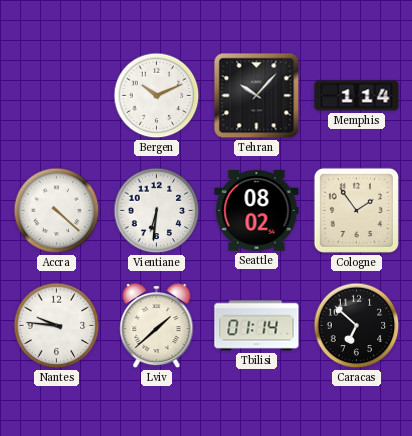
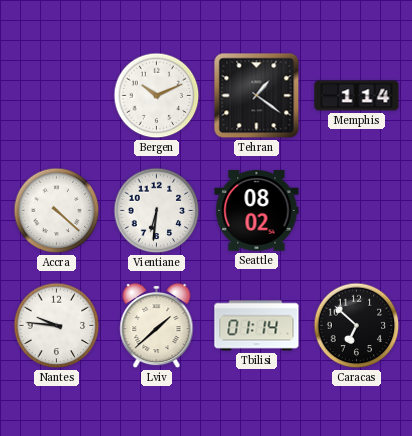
Tehran: 10:07 -> 1:21
Cologne: 1:54 -> none
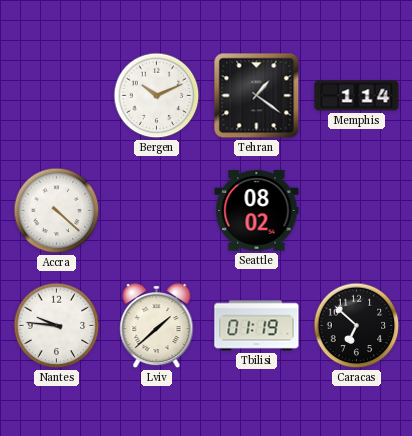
Vientiane: 6:31 -> none
Tbilisi: 01:14 -> 01:19
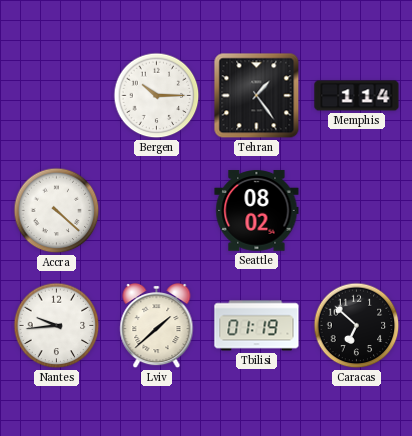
Bergen: 10:11 -> 10:15
Tehran: 1:21 -> 1:24
Nantes: 9:46 -> 9:44
